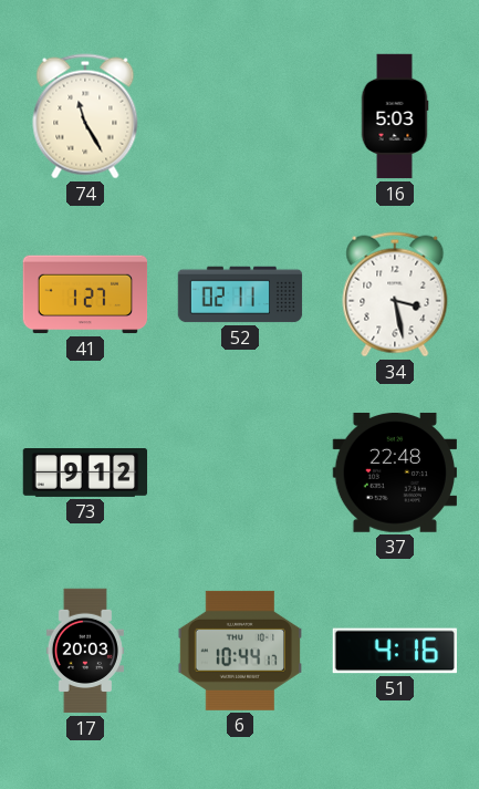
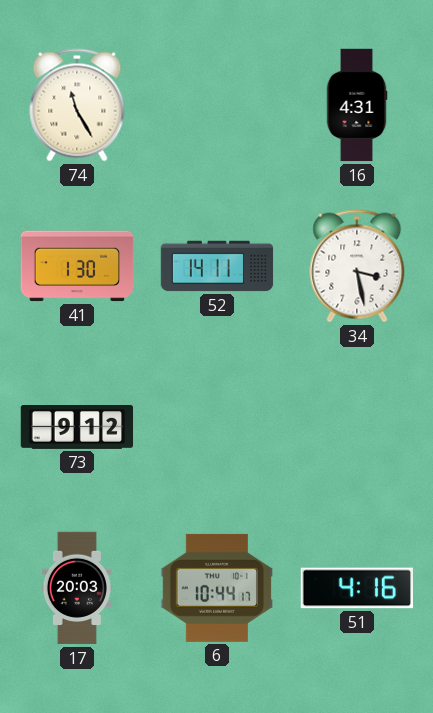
16: 5:03 -> 4:31
41: 1:27 -> 1:30
52: 02:11 -> 14:11
37: 22:48 -> none
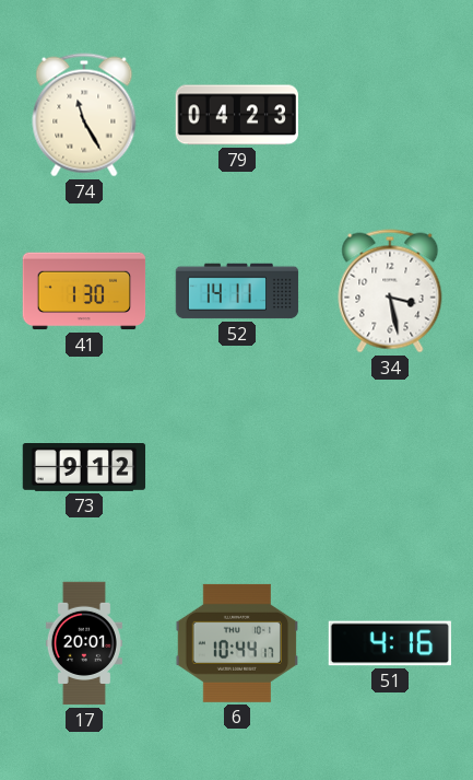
79: none -> 04:23
16: 4:31 -> none
17: 20:03 -> 20:01
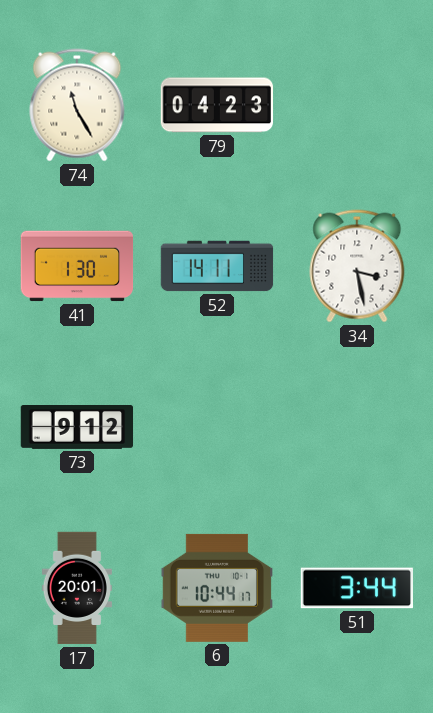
51: 4:16 -> 3:44
